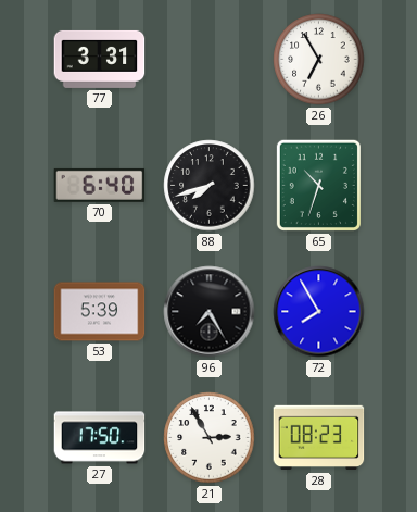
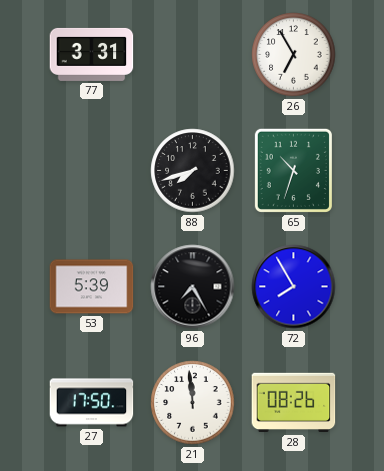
70: 6:40 -> none
21: 2:55 -> 11:59
28: 08:23 -> 08:26
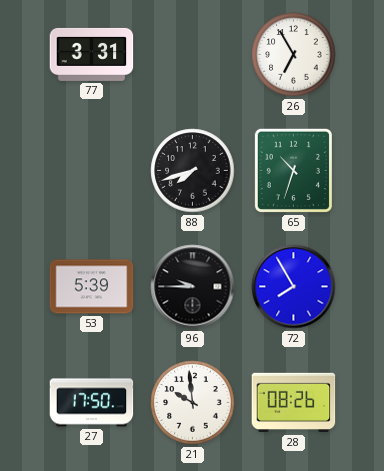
96: 7:25 -> 9:45
21: 11:59 -> 9:59
